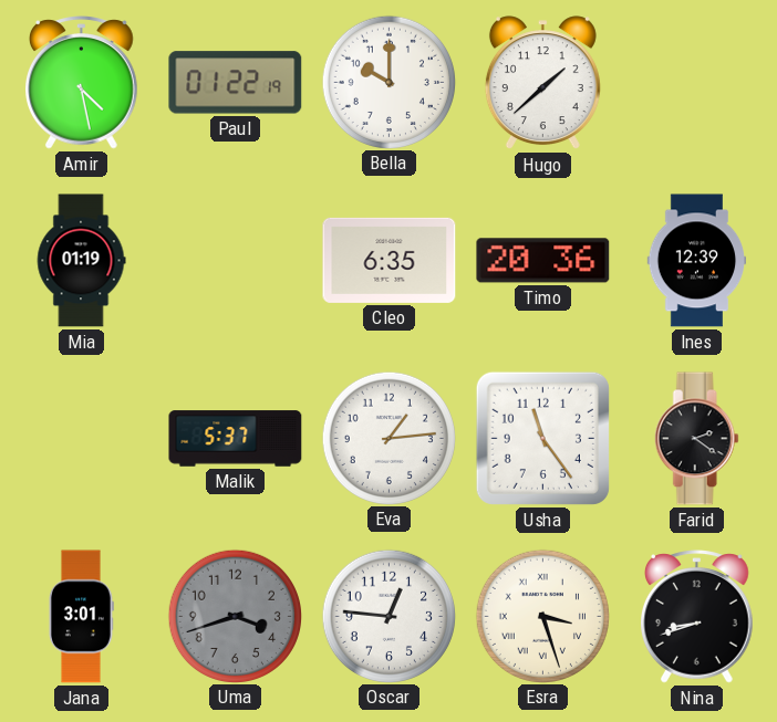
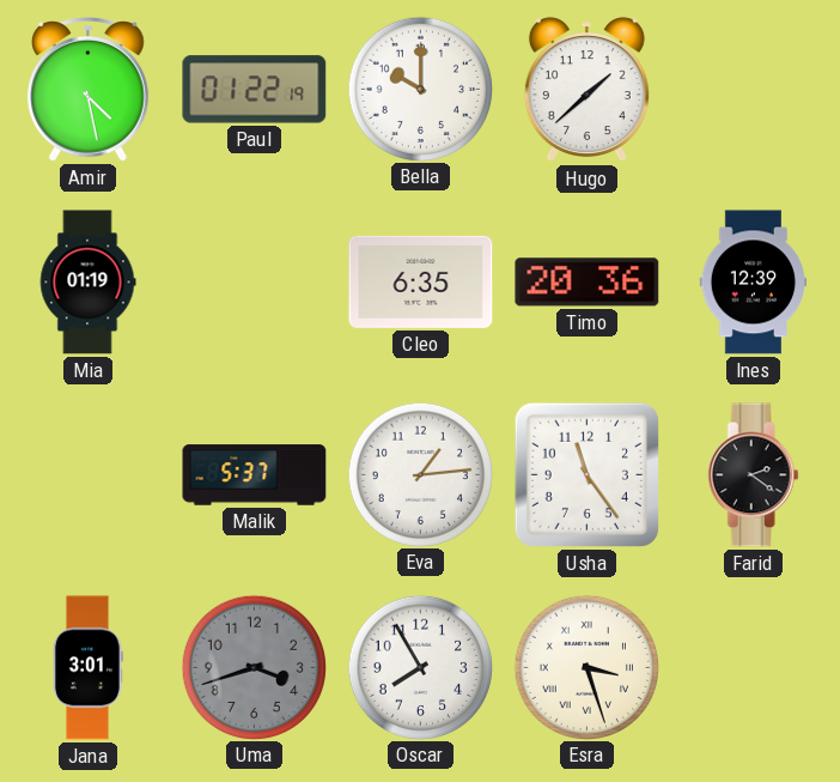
Oscar: 12:46 -> 7:55
Nina: 8:42 -> none
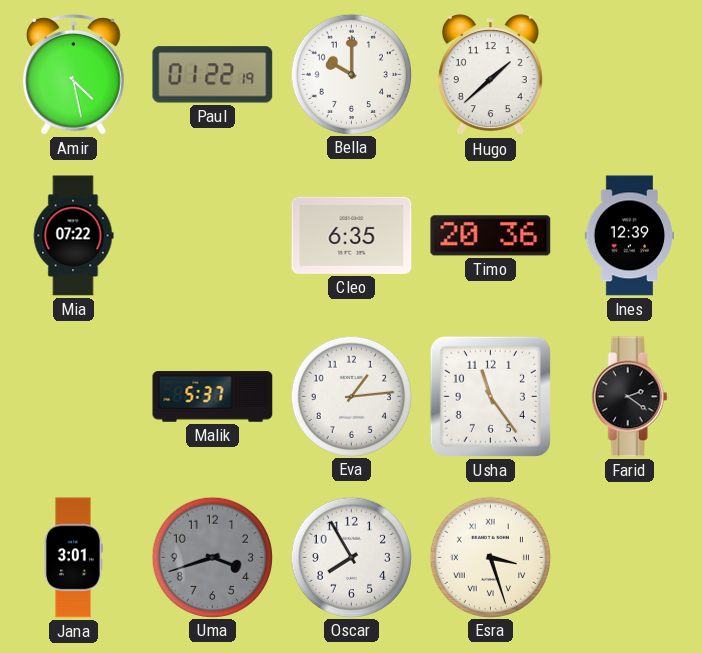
Mia: 01:19 -> 07:22
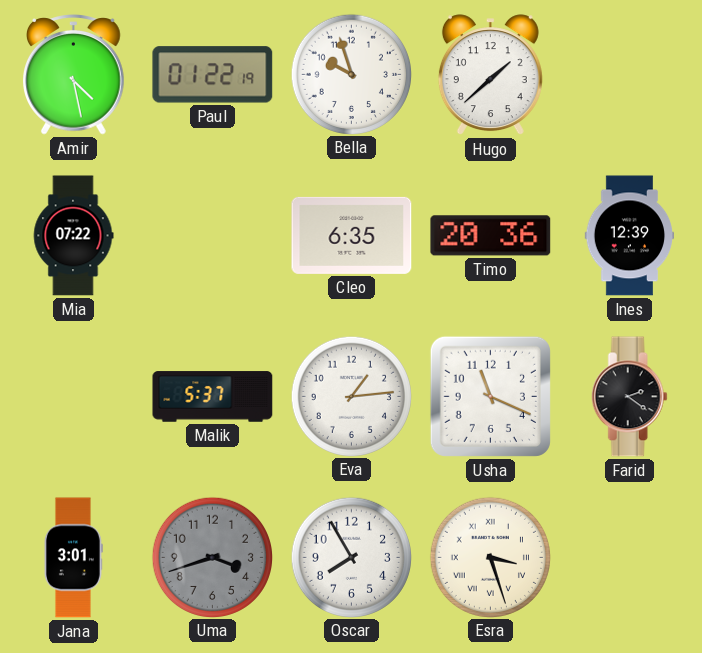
Bella: 10:00 -> 9:57
Usha: 11:24 -> 11:19
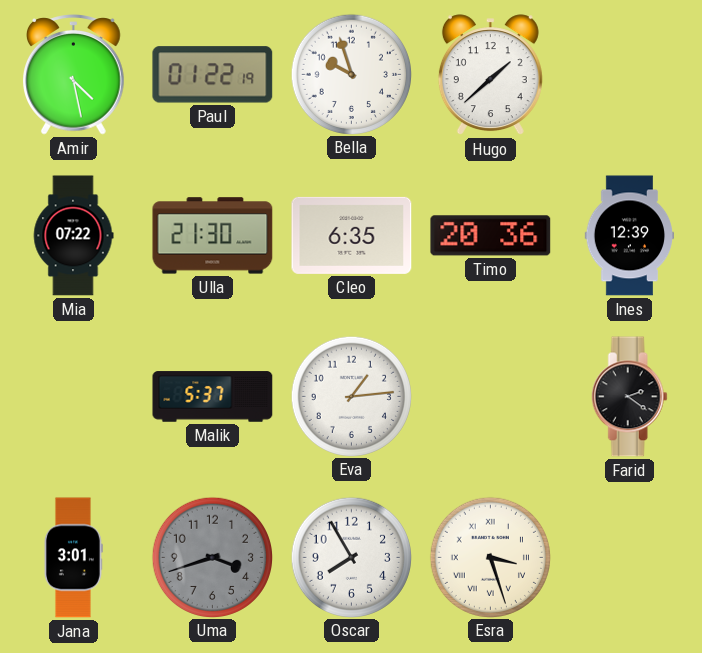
Ulla: none -> 21:30
Usha: 11:19 -> none
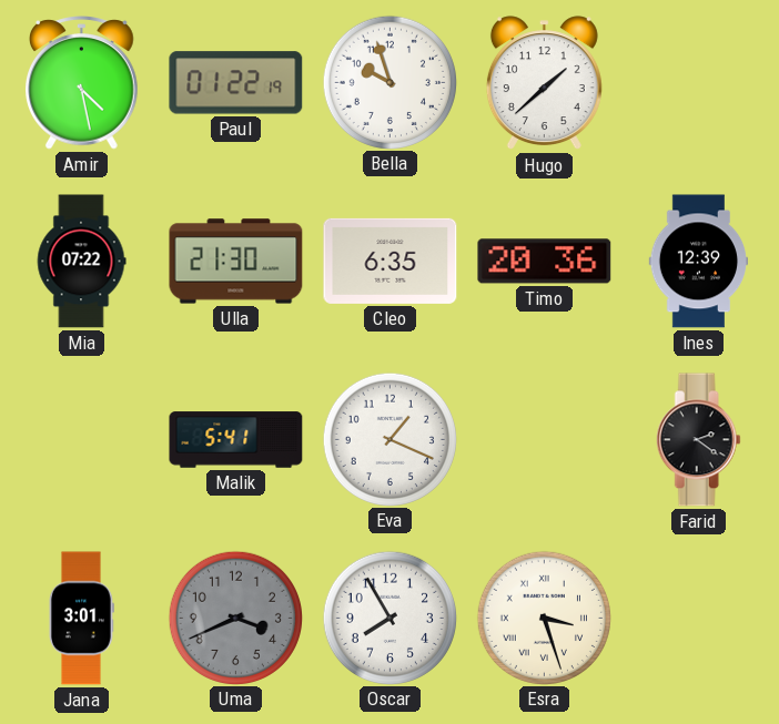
Malik: 5:37 -> 5:41
Eva: 1:14 -> 1:19
Uma: 3:42 -> 3:41
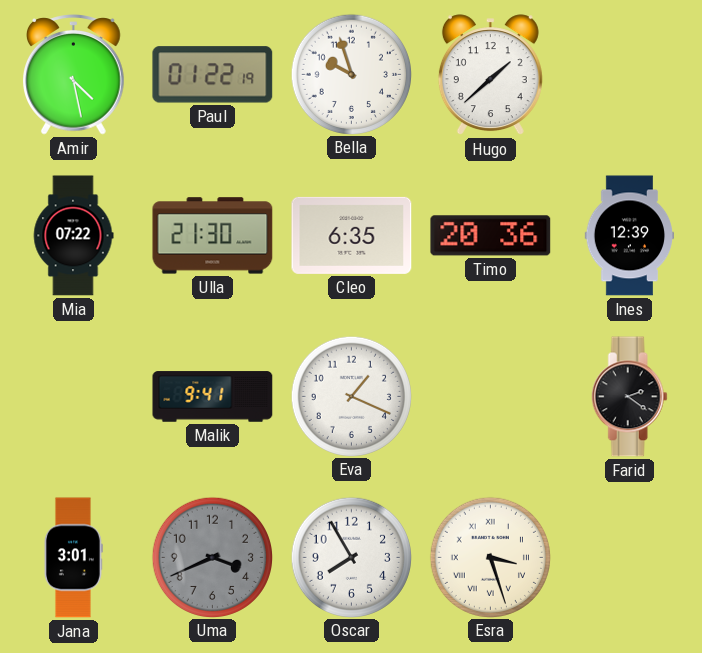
Malik: 5:41 -> 9:41
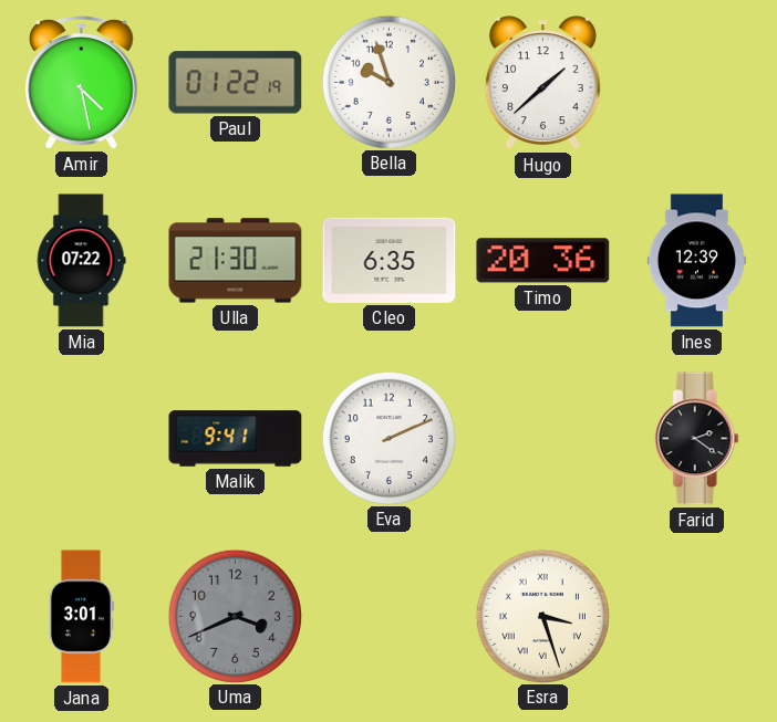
Eva: 1:19 -> 2:11
Oscar: 7:55 -> none
